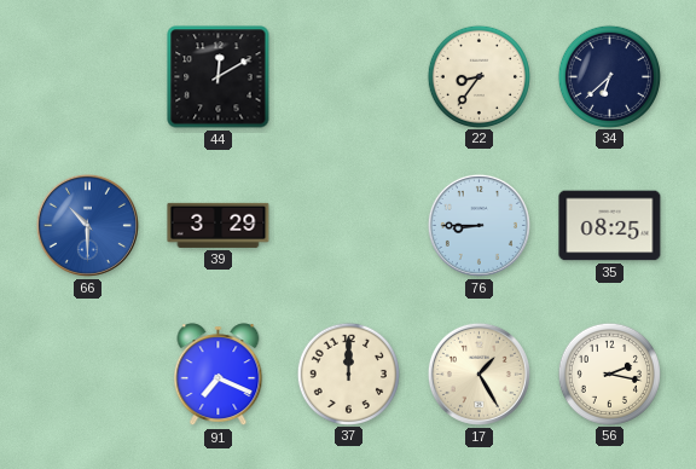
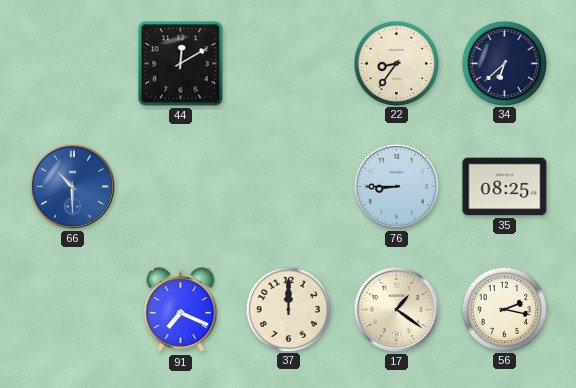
39: 3:29 -> none
17: 1:25 -> 1:21
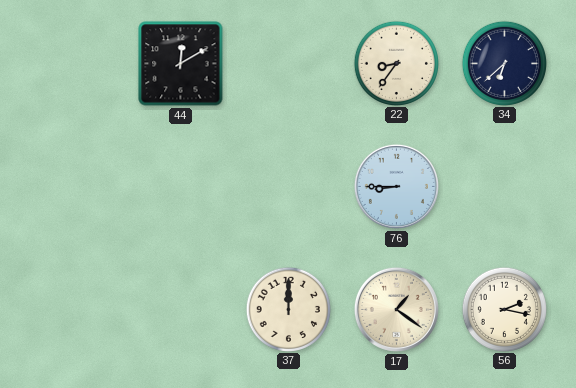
66: 10:30 -> none
35: 08:25 -> none
91: 7:19 -> none
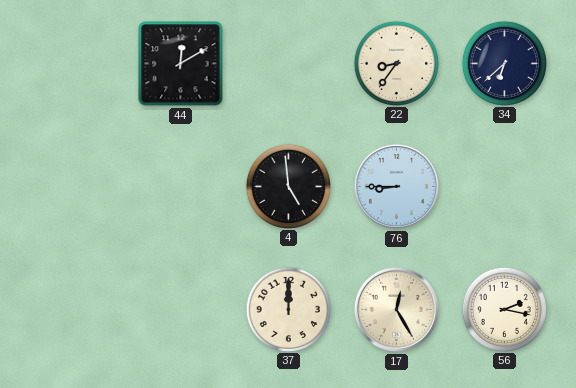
4: none -> 4:59
17: 1:21 -> 12:25
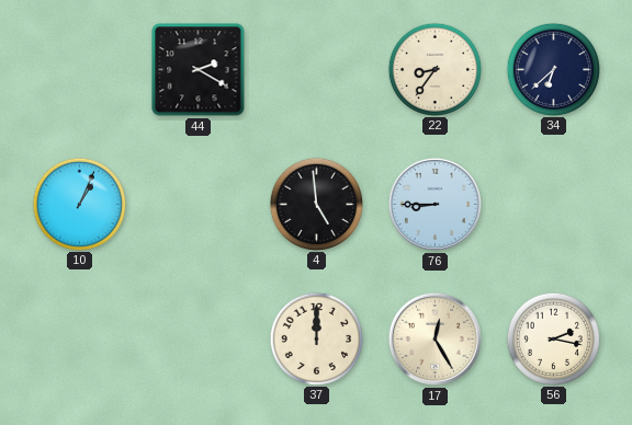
44: 12:10 -> 2:20
10: none -> 1:04
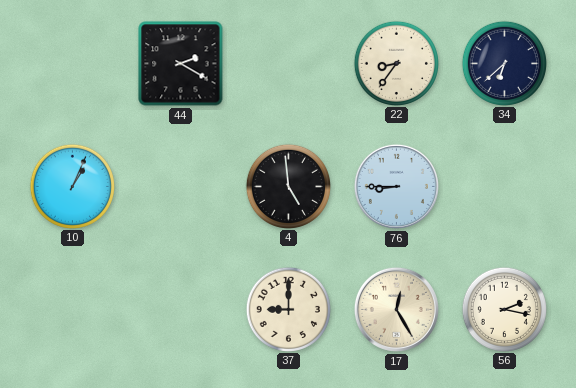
37: 12:00 -> 9:00
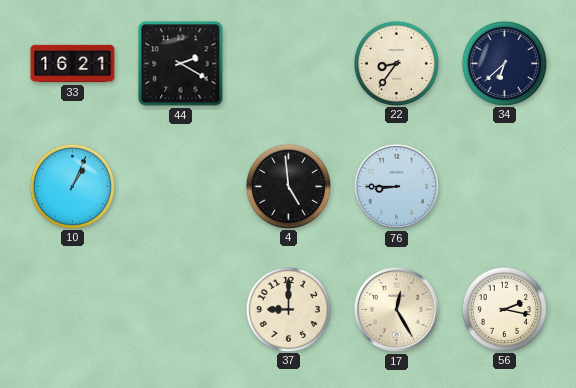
33: none -> 16:21
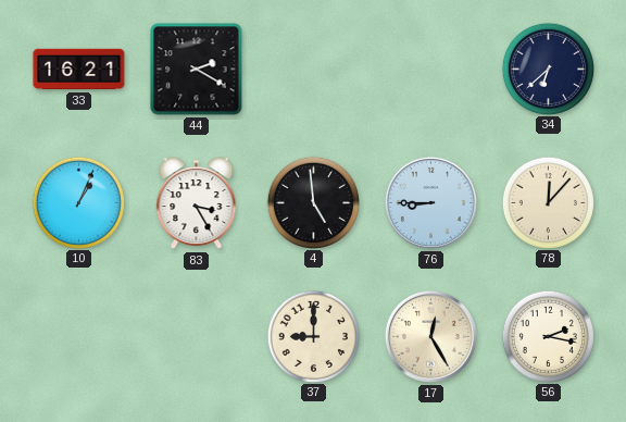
22: 8:36 -> none
83: none -> 3:25
78: none -> 12:07
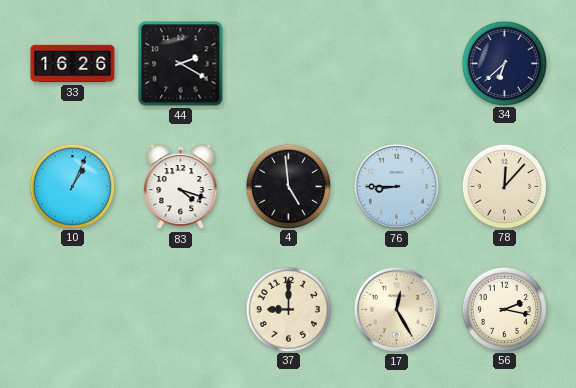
33: 16:21 -> 16:26
83: 3:25 -> 4:18
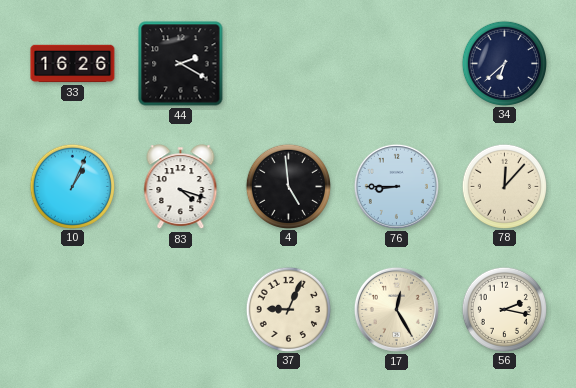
37: 9:00 -> 9:04
